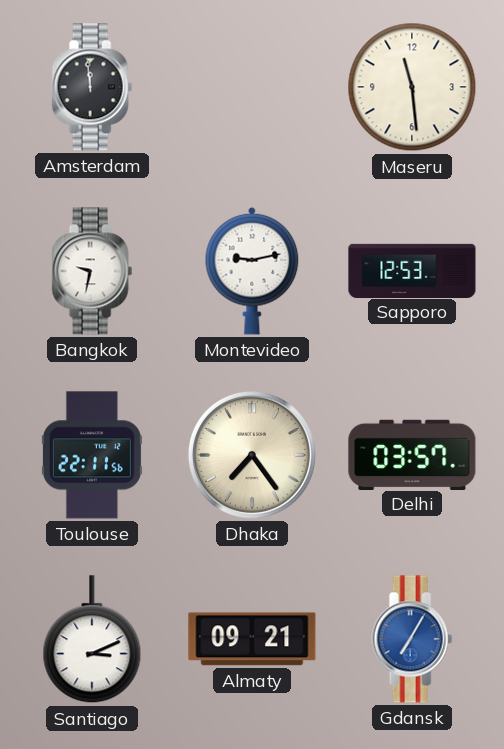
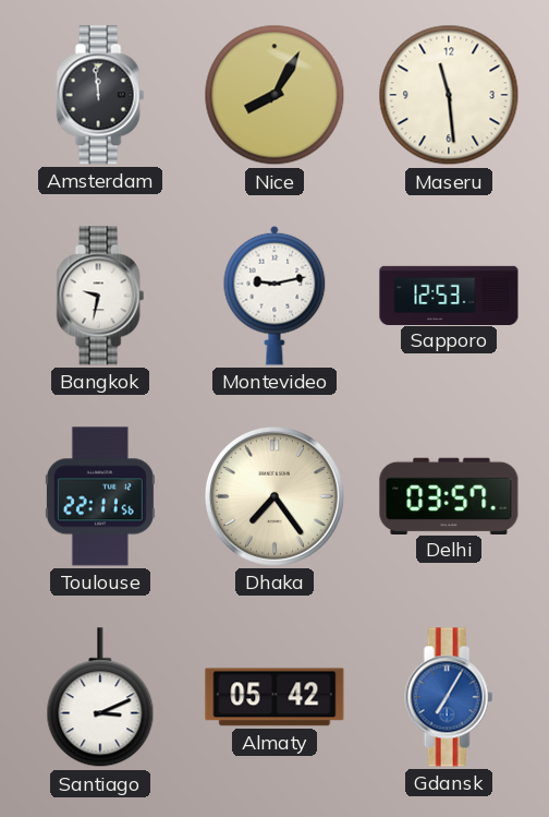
Nice: none -> 8:05
Almaty: 09:21 -> 05:42
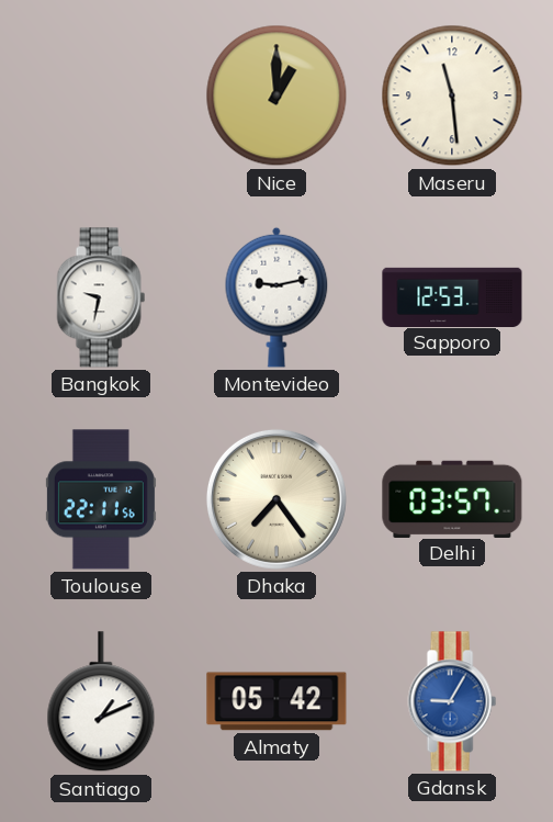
Amsterdam: 11:59 -> none
Nice: 8:05 -> 1:00
Santiago: 3:11 -> 1:11
Gdansk: 7:05 -> 9:05
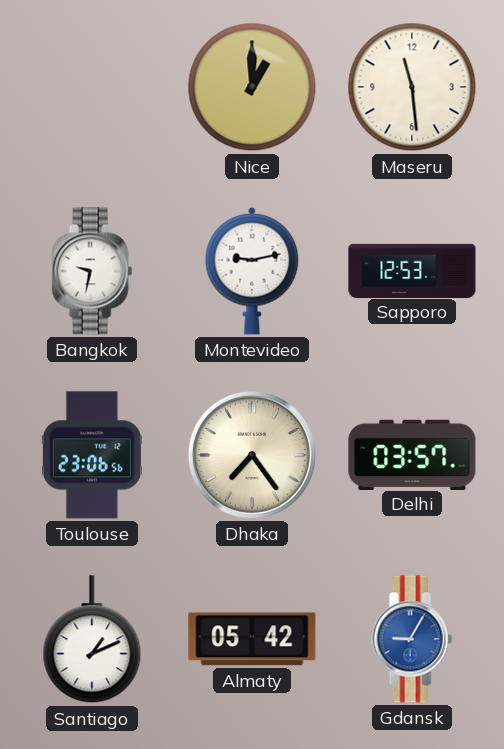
Toulouse: 22:11 -> 23:06
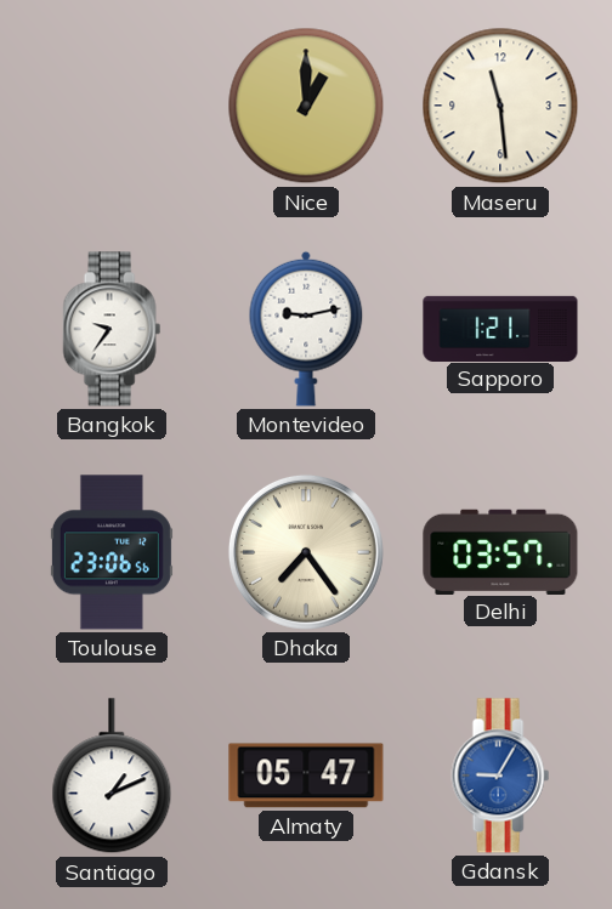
Bangkok: 9:32 -> 9:36
Sapporo: 12:53 -> 1:21
Almaty: 05:42 -> 05:47
